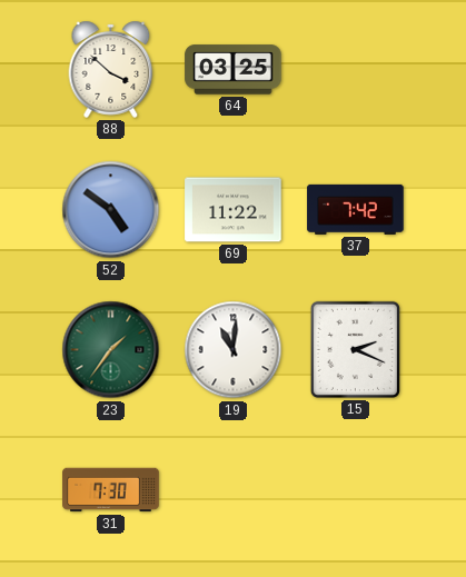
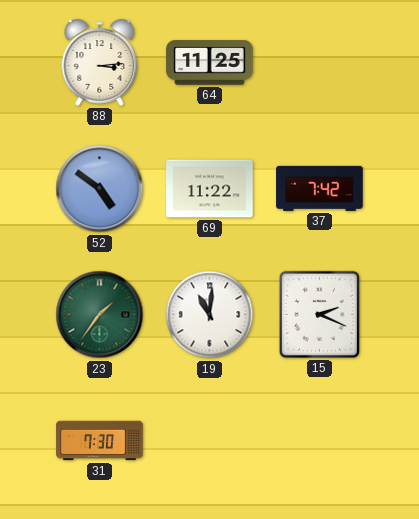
88: 3:52 -> 3:14
64: 03:25 -> 11:25
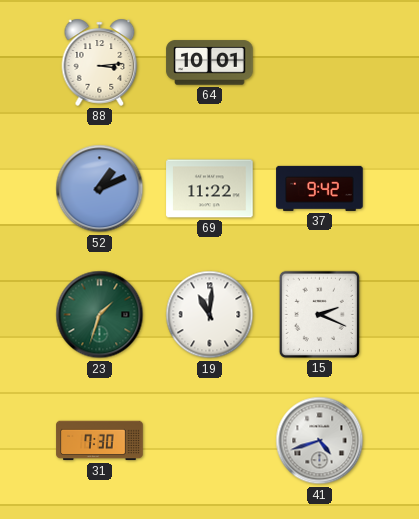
64: 11:25 -> 10:01
52: 4:51 -> 1:11
37: 7:42 -> 9:42
23: 1:36 -> 1:33
41: none -> 4:42
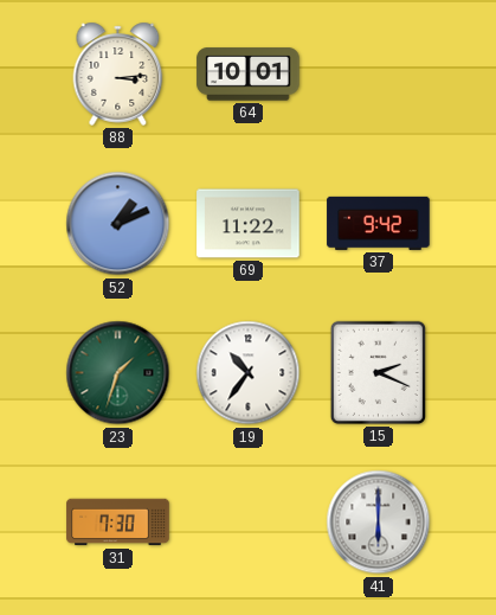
19: 11:01 -> 10:36
41: 4:42 -> 6:00
